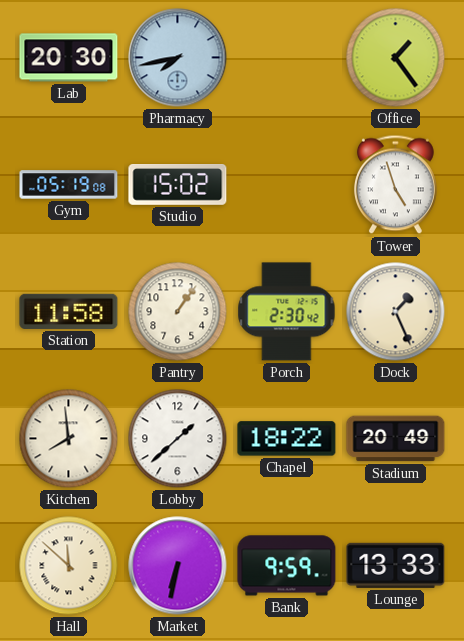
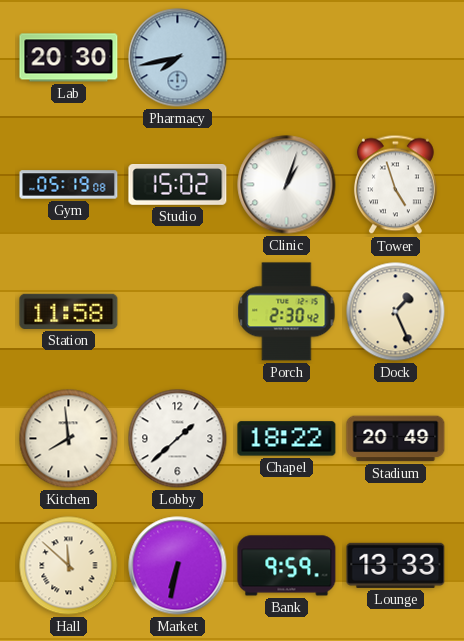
Office: 1:24 -> none
Clinic: none -> 1:03
Pantry: 1:06 -> none
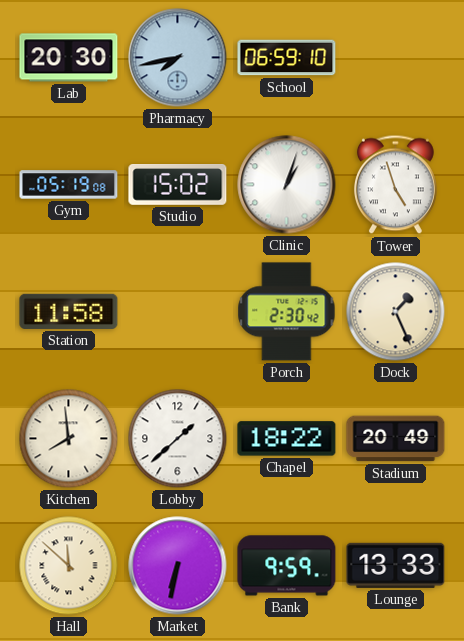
School: none -> 06:59
